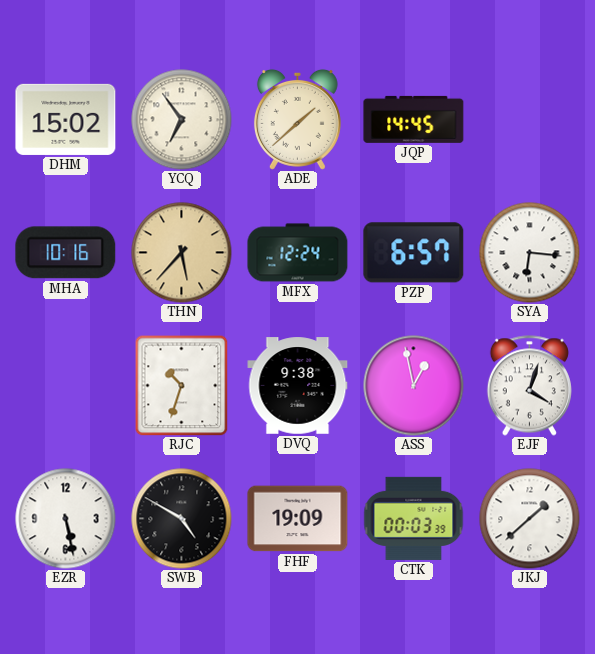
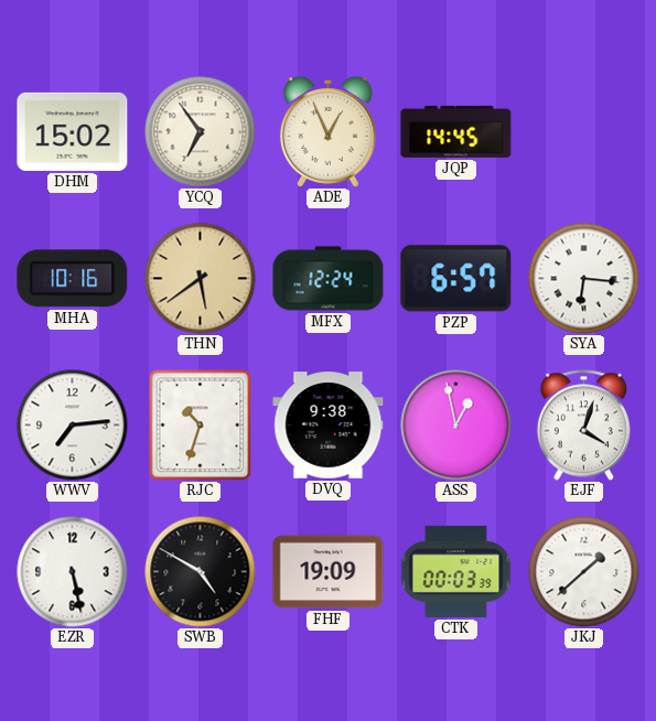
ADE: 1:38 -> 12:56
THN: 5:37 -> 5:39
WWV: none -> 7:14
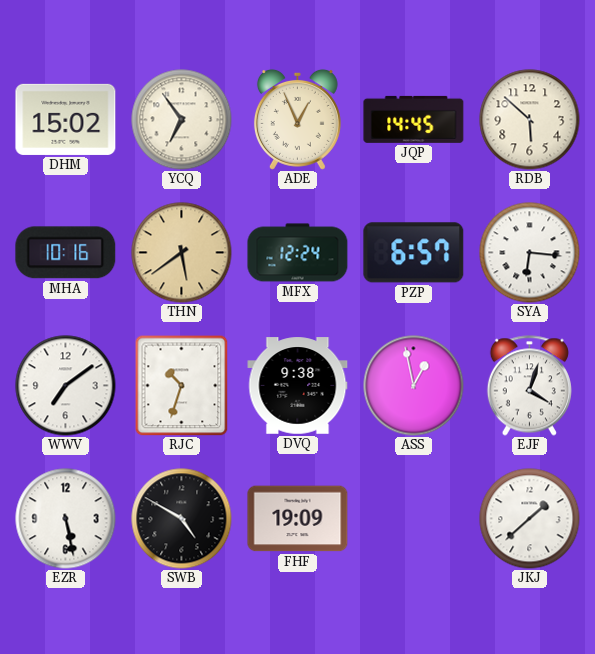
RDB: none -> 5:52
WWV: 7:14 -> 7:09
CTK: 00:03 -> none
